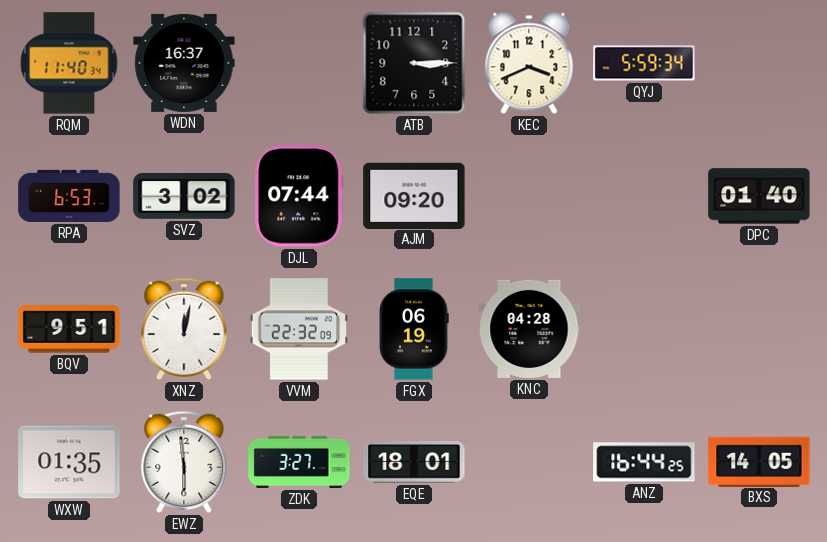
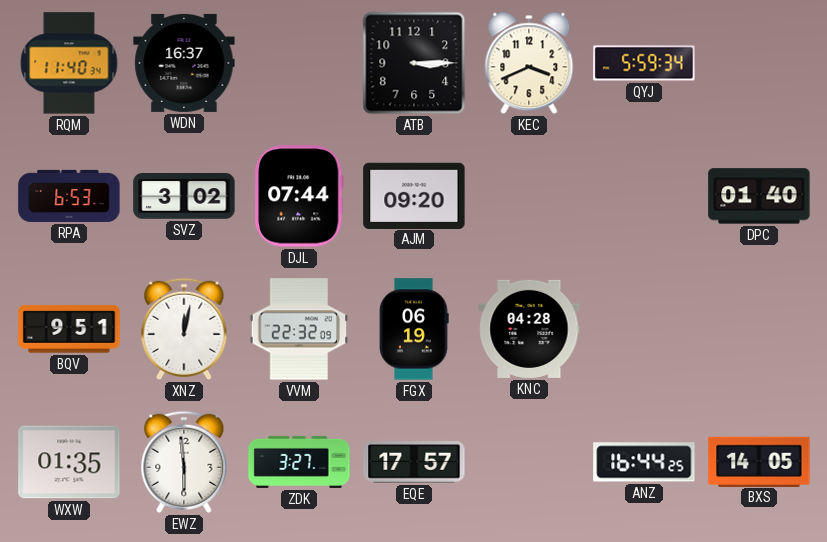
EQE: 18:01 -> 17:57
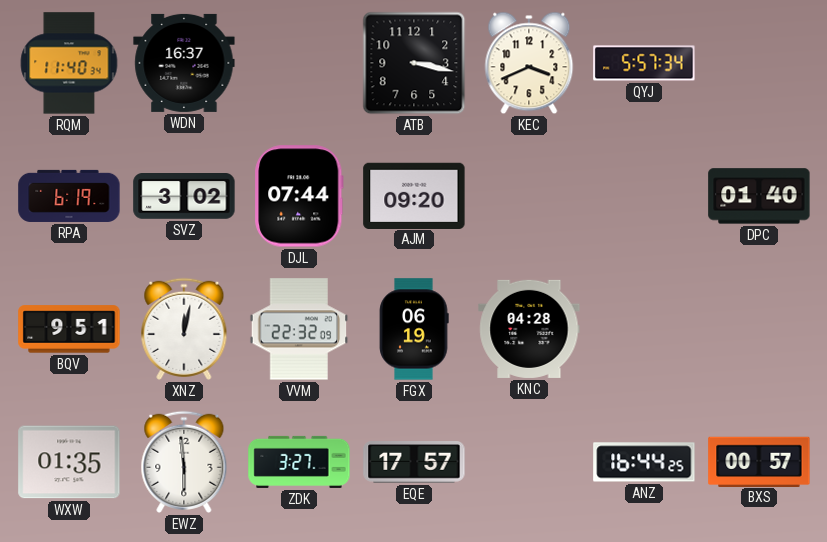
ATB: 3:15 -> 3:17
QYJ: 5:59 -> 5:57
RPA: 6:53 -> 6:19
BXS: 14:05 -> 00:57
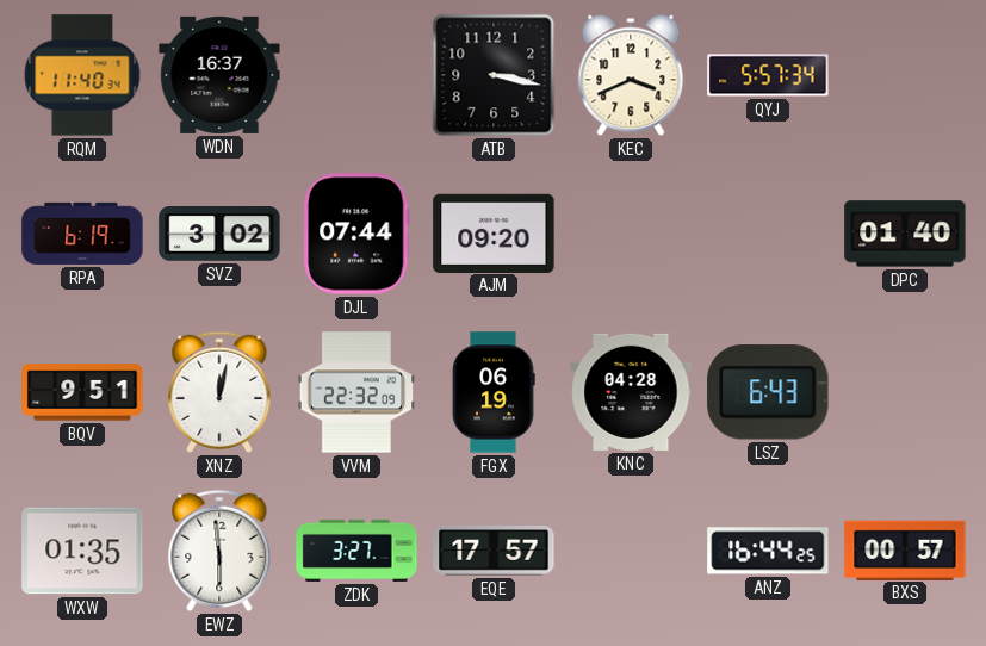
LSZ: none -> 6:43
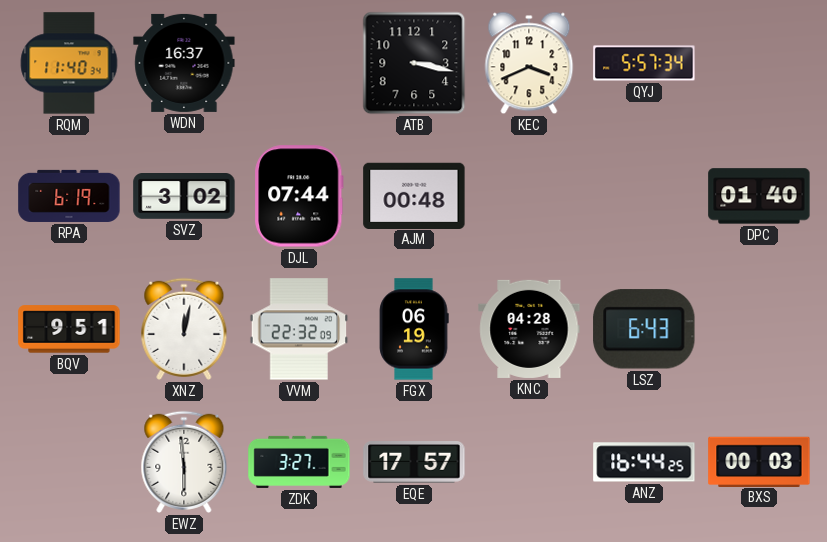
AJM: 09:20 -> 00:48
WXW: 01:35 -> none
BXS: 00:57 -> 00:03
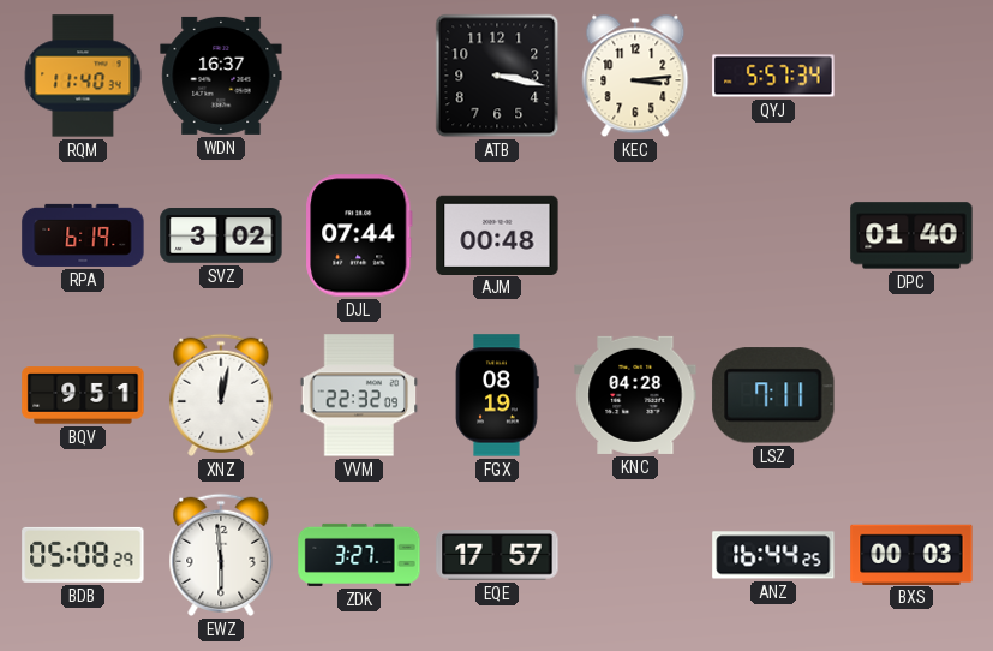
KEC: 3:41 -> 3:14
FGX: 06:19 -> 08:19
LSZ: 6:43 -> 7:11
BDB: none -> 05:08
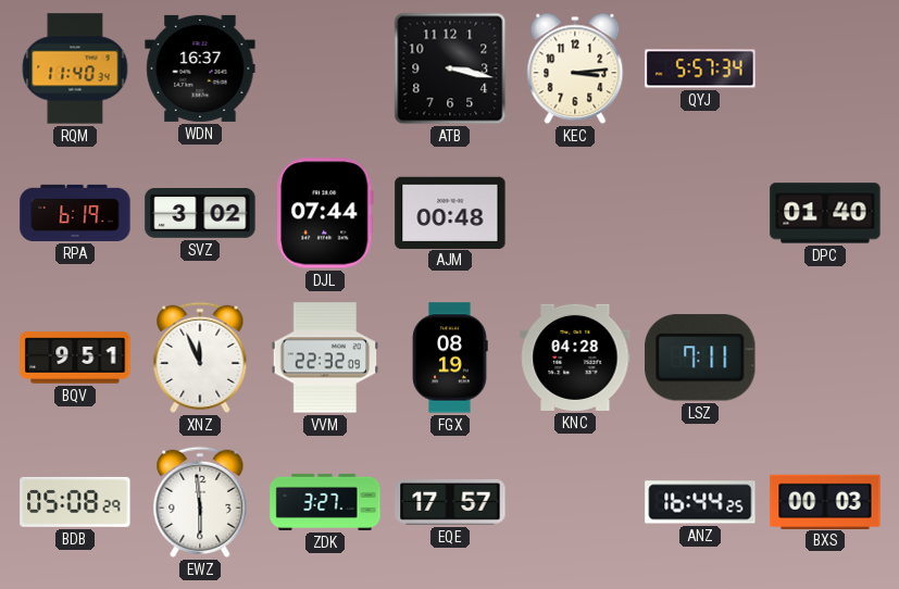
XNZ: 12:02 -> 11:56
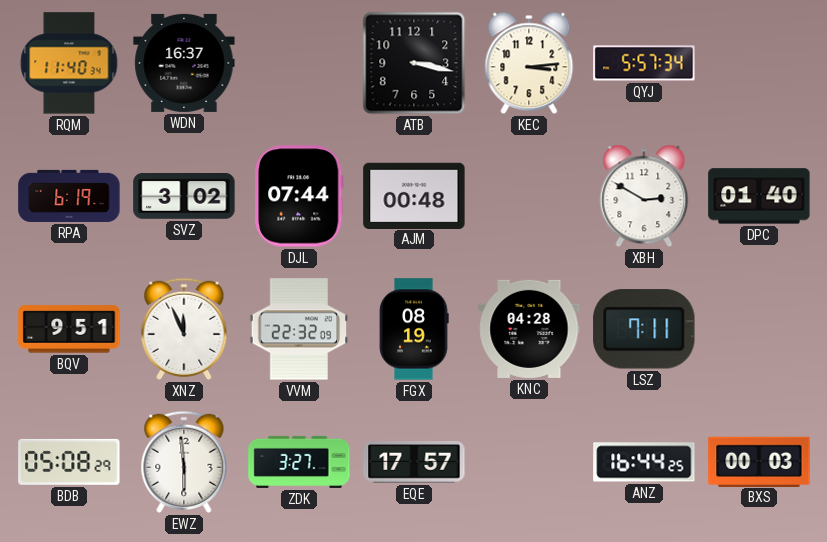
XBH: none -> 2:50
